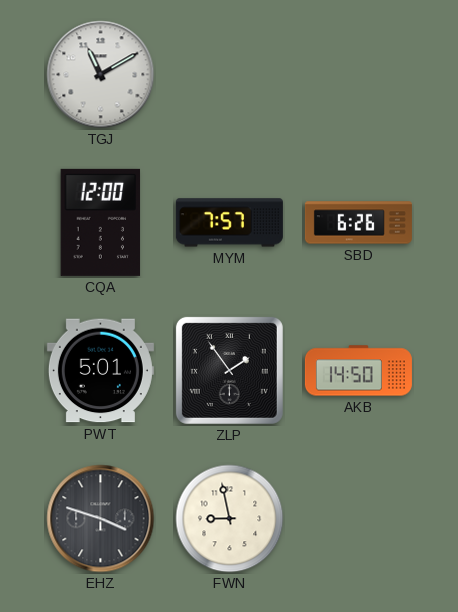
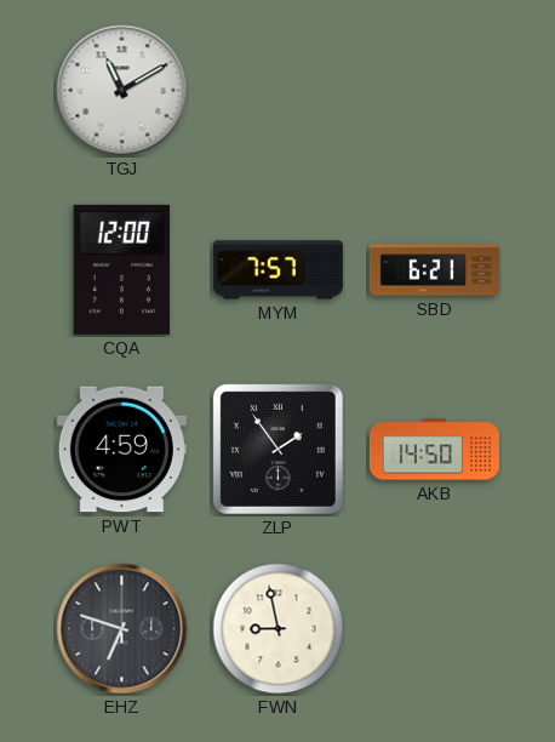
SBD: 6:26 -> 6:21
PWT: 5:01 -> 4:59
EHZ: 3:48 -> 6:48
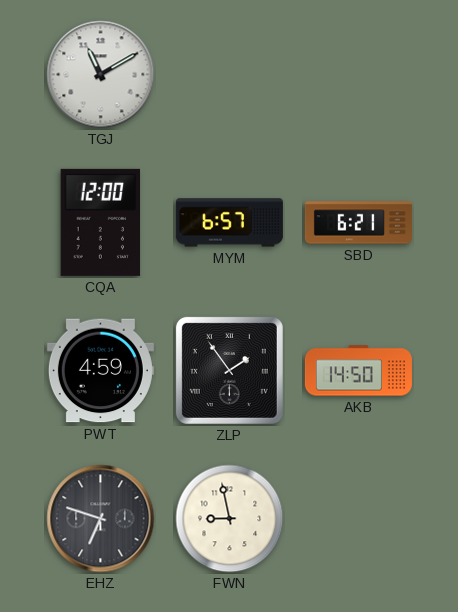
MYM: 7:57 -> 6:57
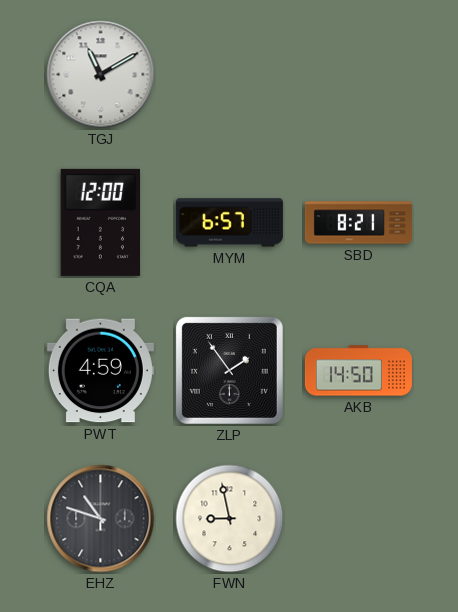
SBD: 6:21 -> 8:21
EHZ: 6:48 -> 10:48
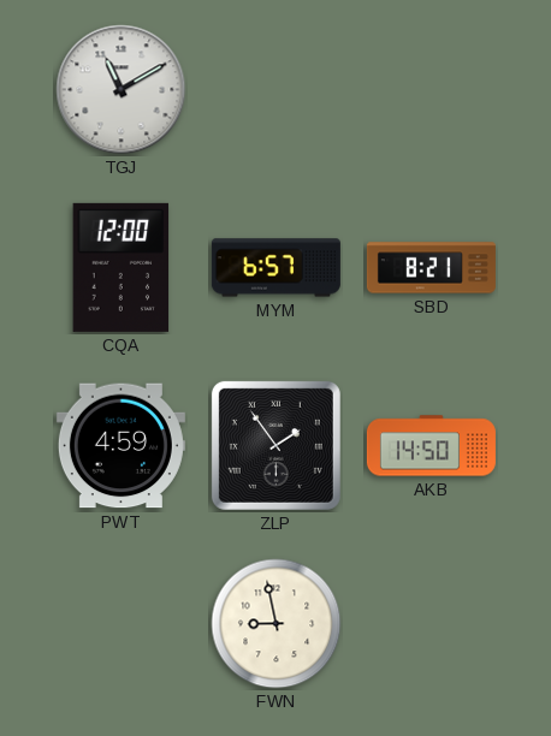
EHZ: 10:48 -> none
